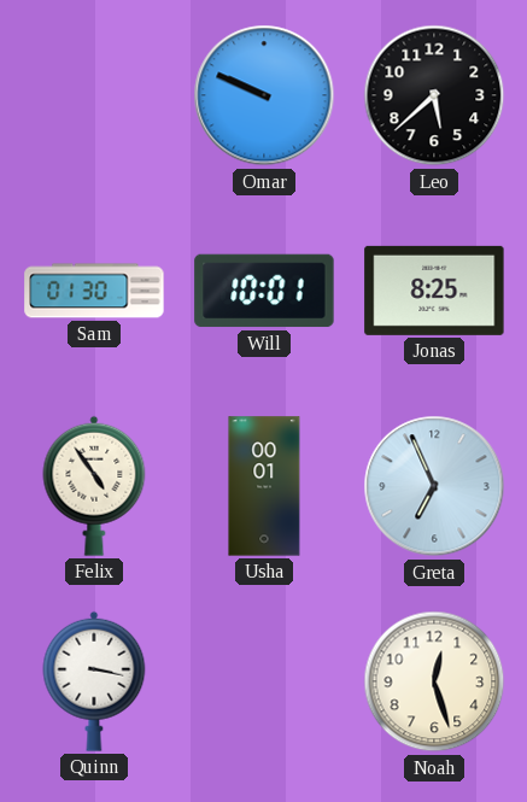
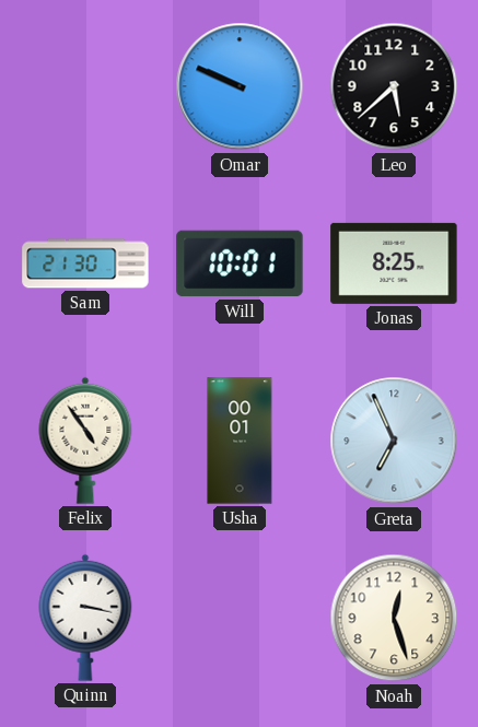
Sam: 01:30 -> 21:30
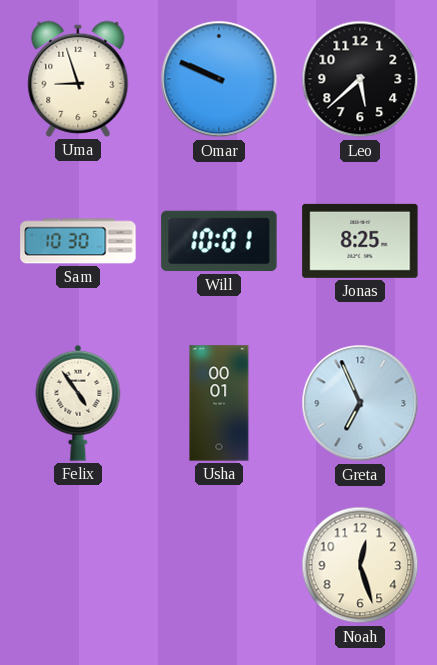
Uma: none -> 8:57
Sam: 21:30 -> 10:30
Quinn: 3:17 -> none
